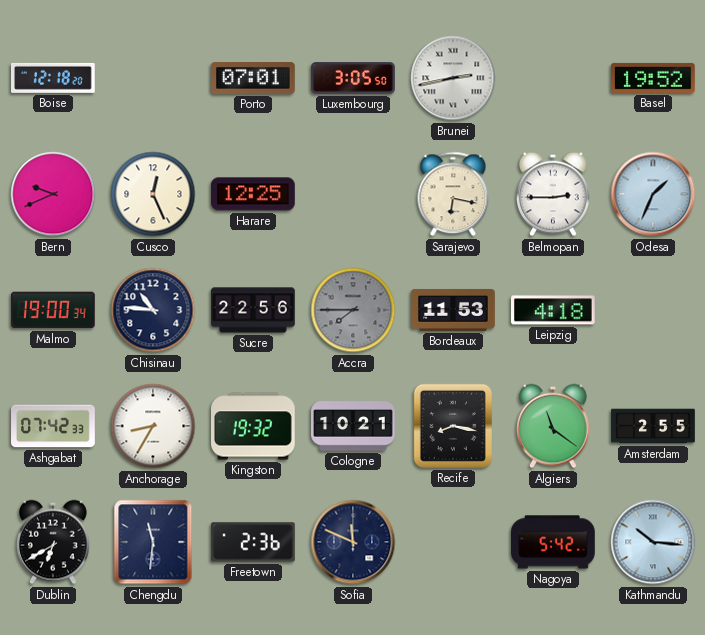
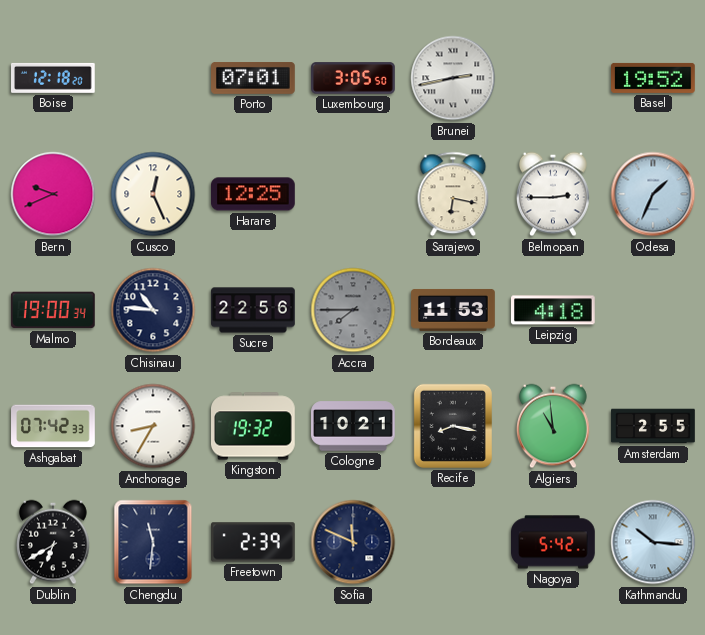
Algiers: 11:21 -> 10:59
Freetown: 2:36 -> 2:39
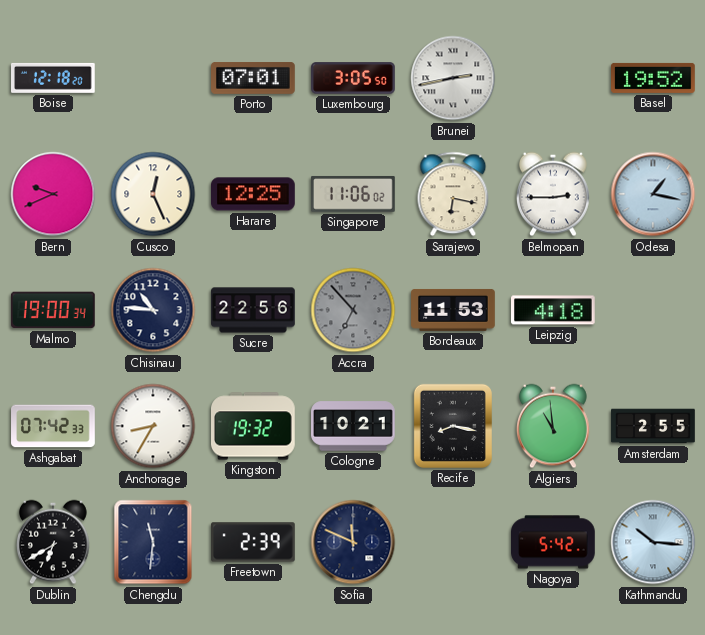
Singapore: none -> 11:06
Odesa: 1:34 -> 1:17
Accra: 7:45 -> 6:53
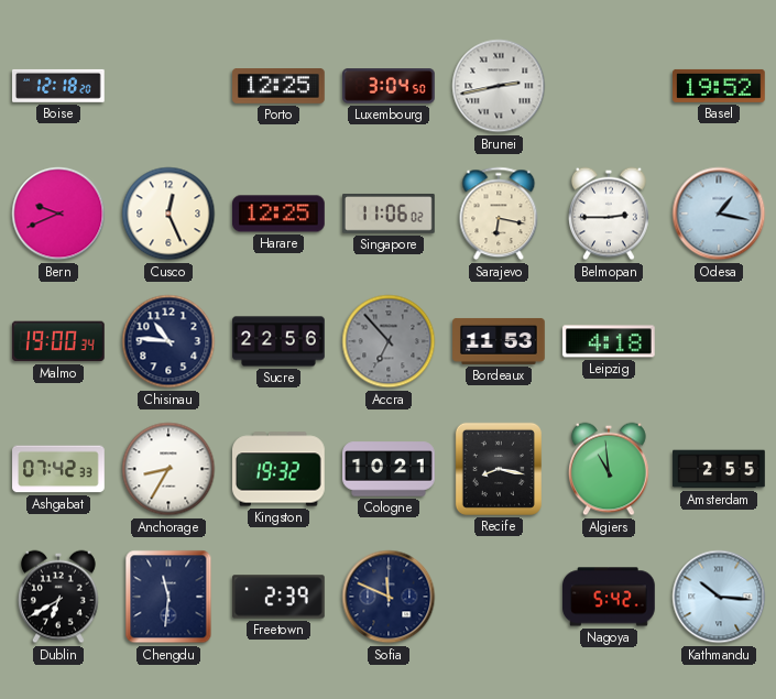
Porto: 07:01 -> 12:25
Luxembourg: 3:05 -> 3:04
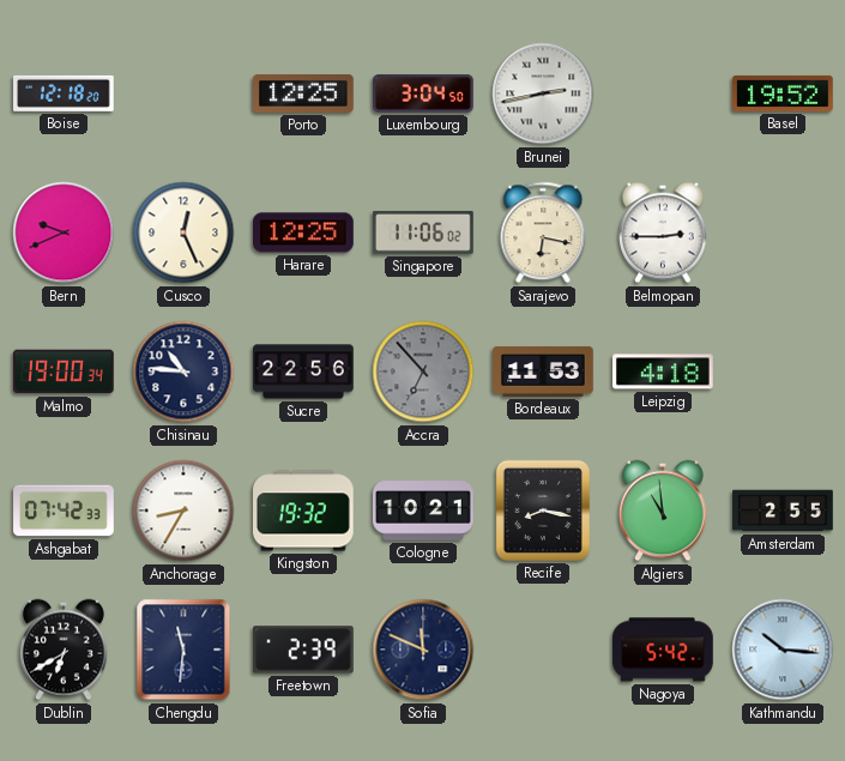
Odesa: 1:17 -> none
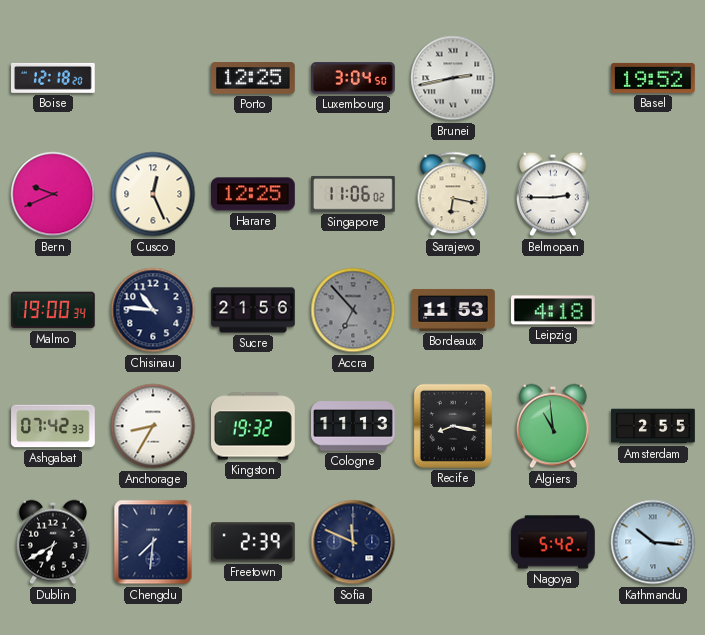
Sucre: 22:56 -> 21:56
Cologne: 10:21 -> 11:13
Chengdu: 11:31 -> 7:31
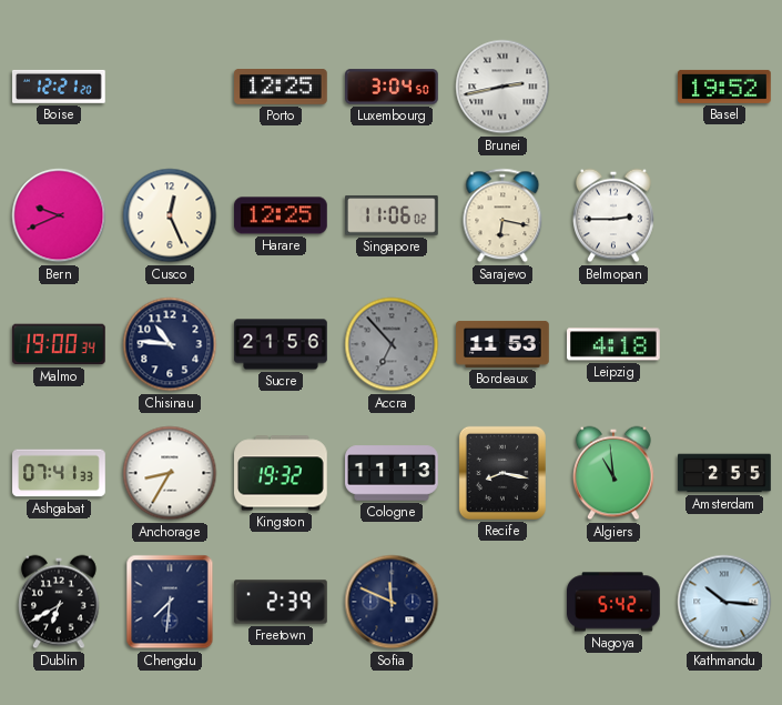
Boise: 12:18 -> 12:21
Ashgabat: 07:42 -> 07:41
